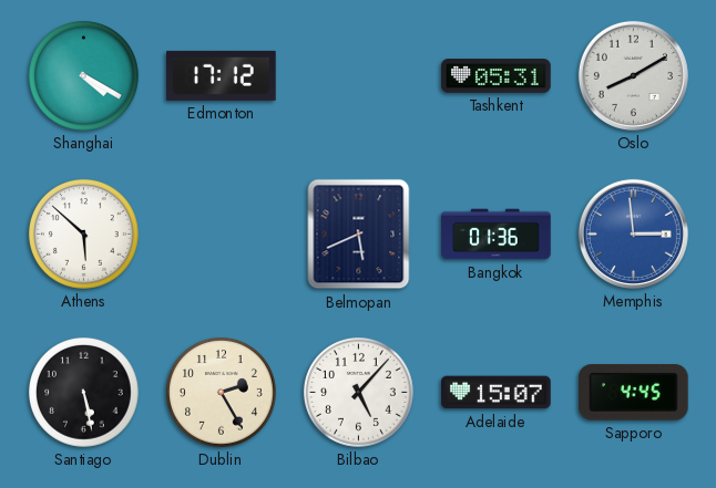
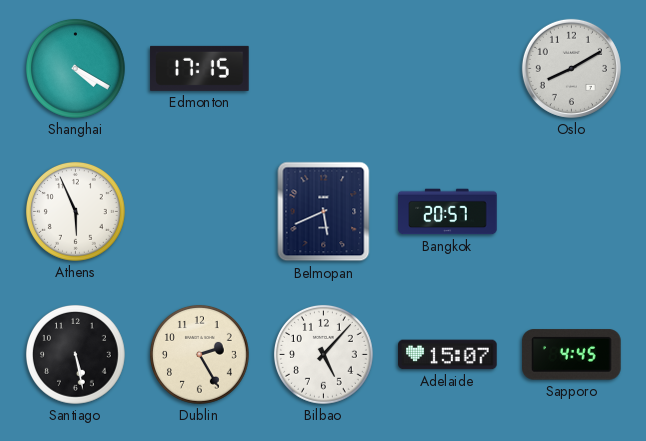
Edmonton: 17:12 -> 17:15
Tashkent: 05:31 -> none
Athens: 5:52 -> 5:56
Bangkok: 01:36 -> 20:57
Memphis: 2:59 -> none
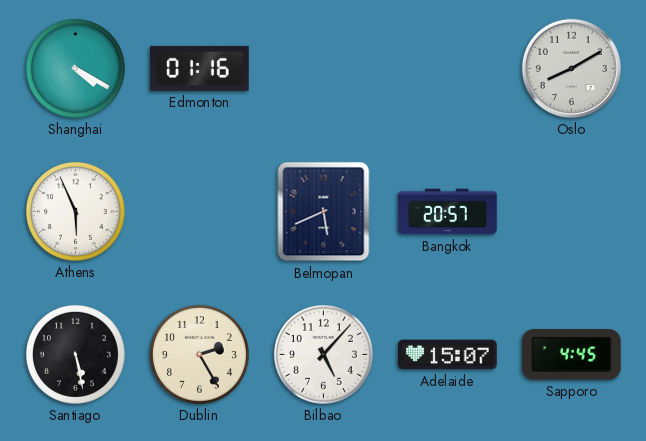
Edmonton: 17:15 -> 01:16
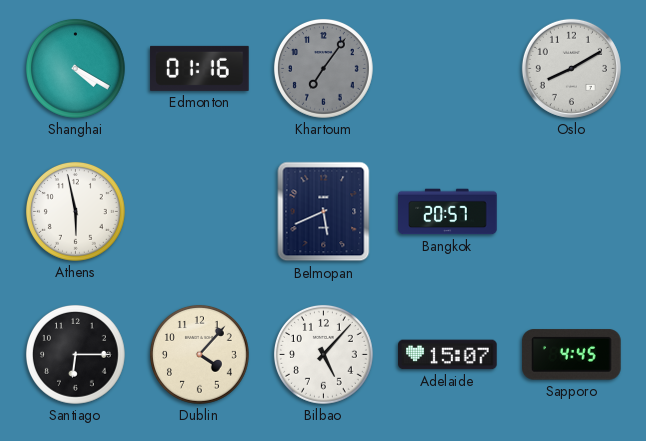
Khartoum: none -> 7:06
Athens: 5:56 -> 5:58
Santiago: 5:28 -> 6:15
Dublin: 2:25 -> 4:07
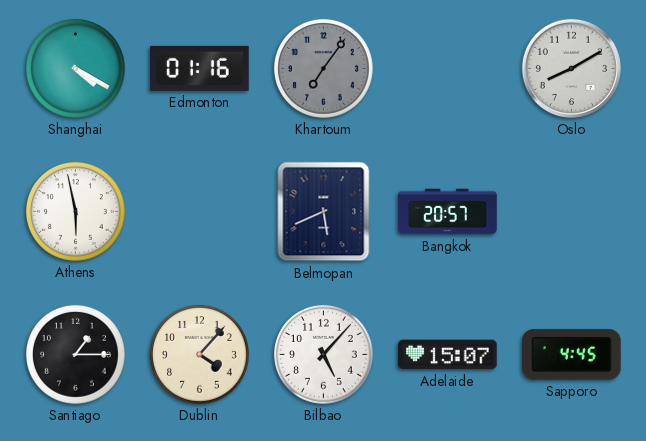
Santiago: 6:15 -> 1:15
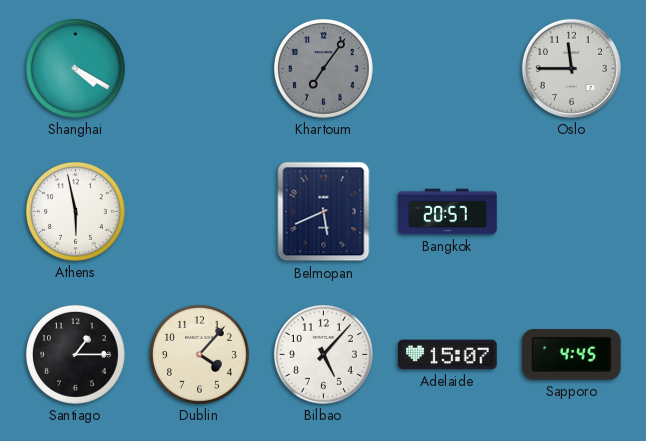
Edmonton: 01:16 -> none
Oslo: 8:10 -> 11:45
